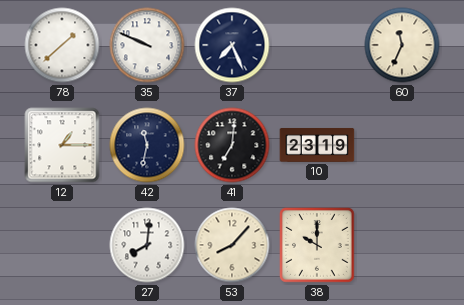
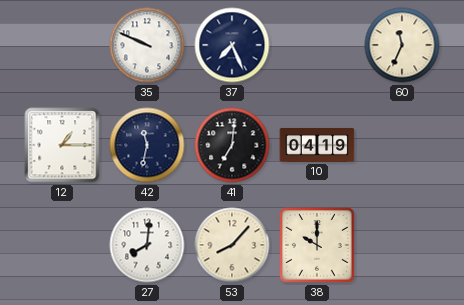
78: 1:38 -> none
10: 23:19 -> 04:19
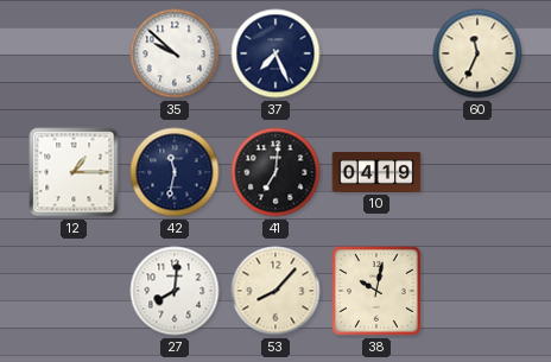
35: 9:49 -> 9:52
38: 10:00 -> 10:02
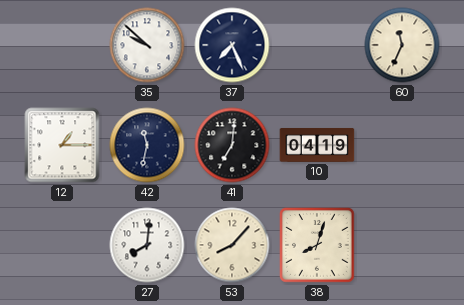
38: 10:02 -> 8:03
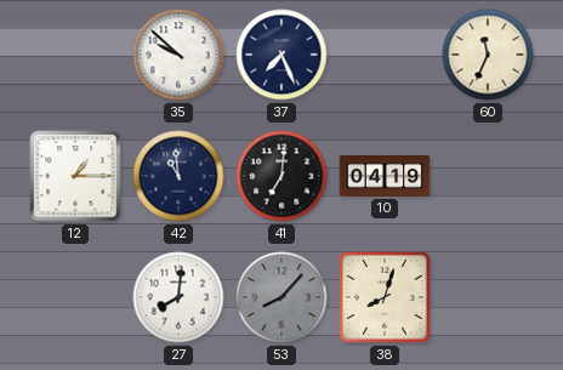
42: 11:32 -> 10:59
53 dial: cream -> grey
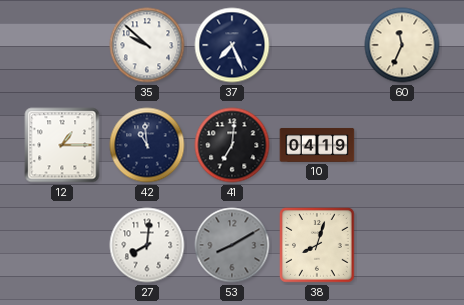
53: 8:07 -> 8:10
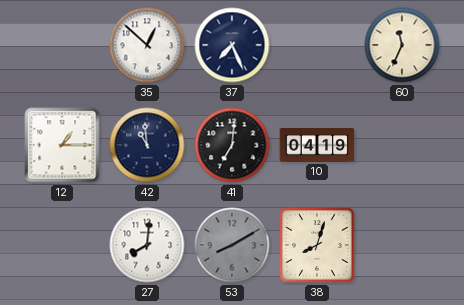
35: 9:52 -> 12:52
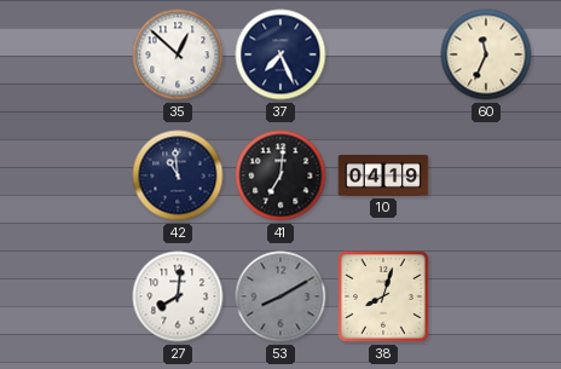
12: 1:15 -> none
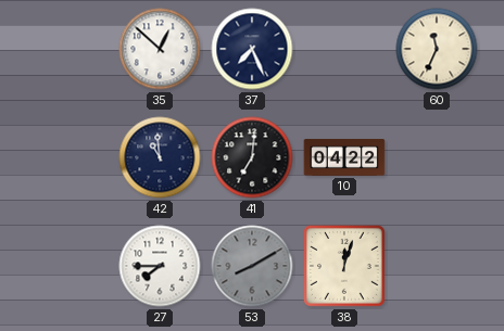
10: 04:19 -> 04:22
27: 8:01 -> 7:45
38: 8:03 -> 12:03
